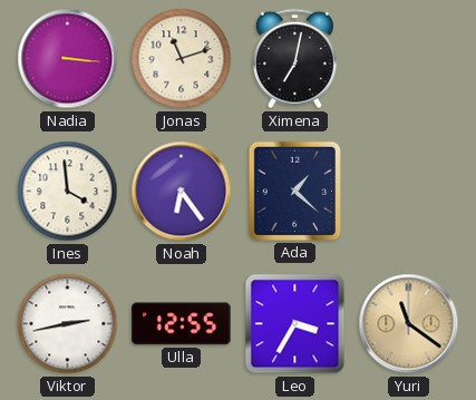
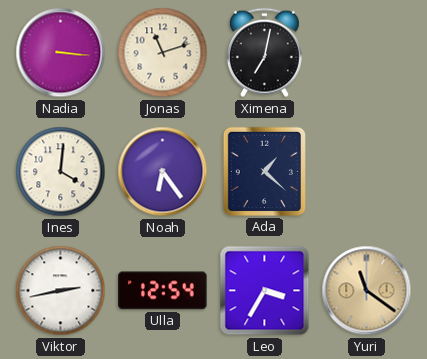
Ines: 3:59 -> 4:01
Ulla: 12:55 -> 12:54
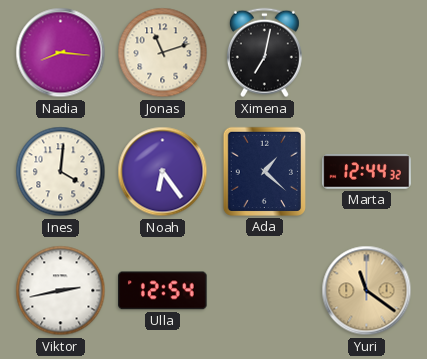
Nadia: 3:16 -> 8:16
Marta: none -> 12:44
Leo: 3:35 -> none
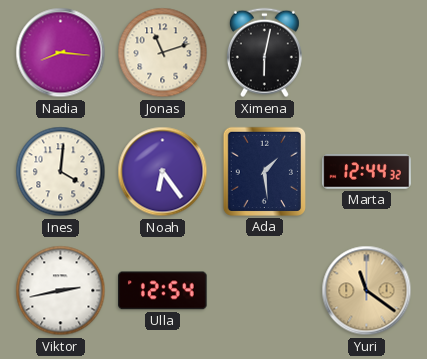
Ximena: 7:02 -> 6:02
Ada: 1:22 -> 1:29
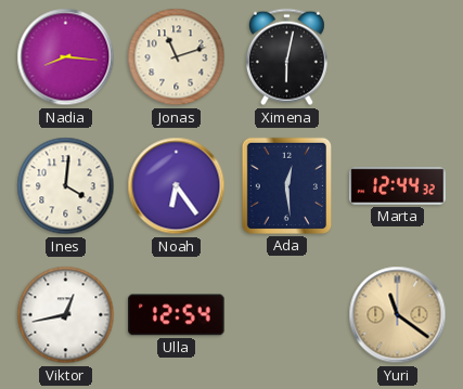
Ada: 1:29 -> 12:29
Viktor: 2:43 -> 12:43
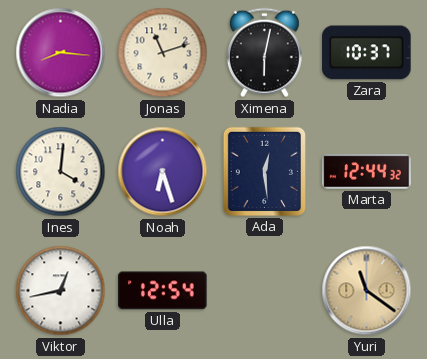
Zara: none -> 10:37
Noah: 6:24 -> 6:27
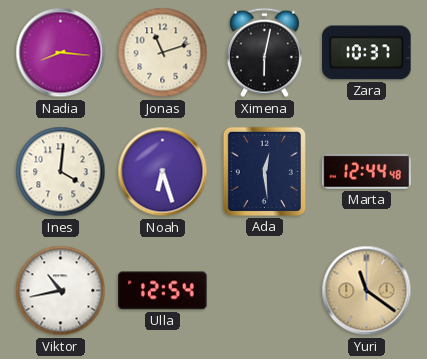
Marta: 12:44:32 -> 12:44:48
Viktor: 12:43 -> 10:43
